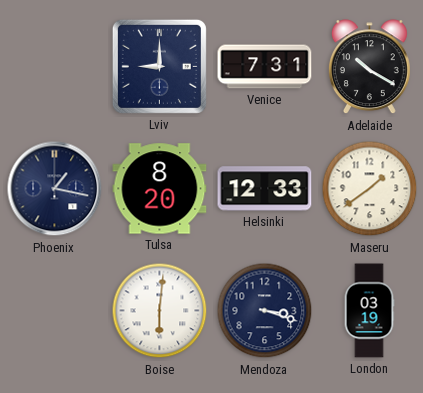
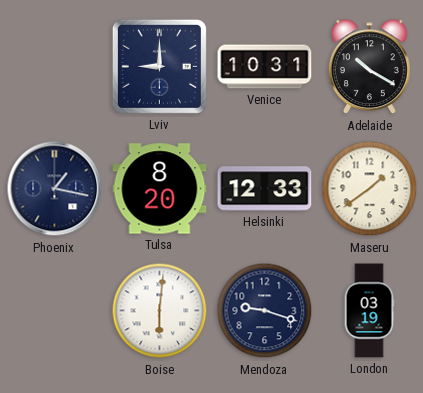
Venice: 7:31 -> 10:31
Mendoza: 3:18 -> 9:18
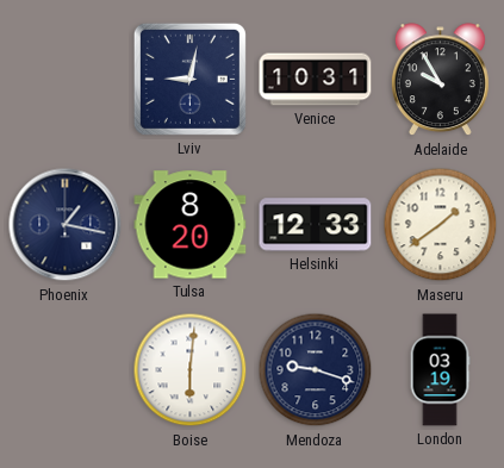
Lviv: 9:00 -> 9:02
Adelaide: 10:20 -> 9:55
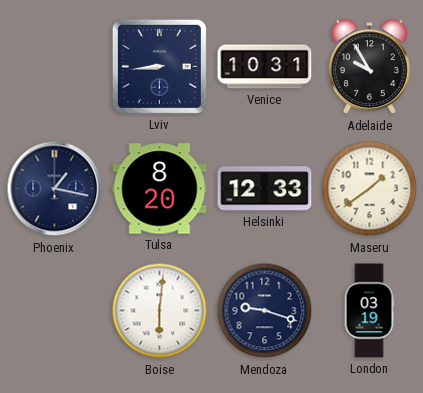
Lviv: 9:02 -> 8:44
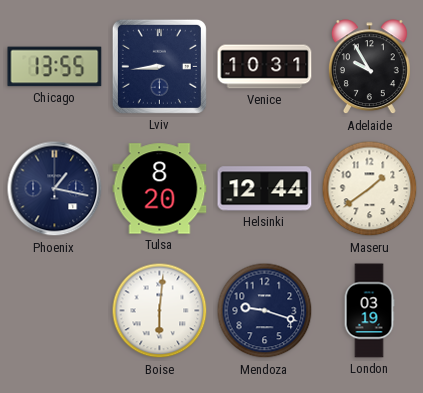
Chicago: none -> 13:55
Helsinki: 12:33 -> 12:44
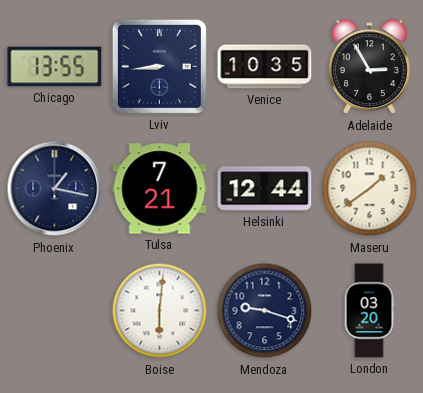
Venice: 10:31 -> 10:35
Adelaide: 9:55 -> 2:55
Tulsa: 8:20 -> 7:21
London: 03:19 -> 03:20
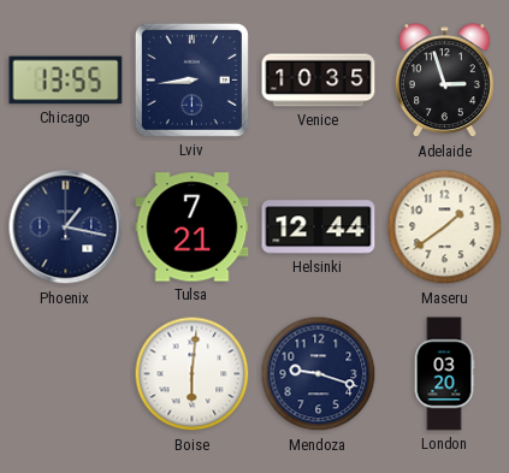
Adelaide: 2:55 -> 2:57
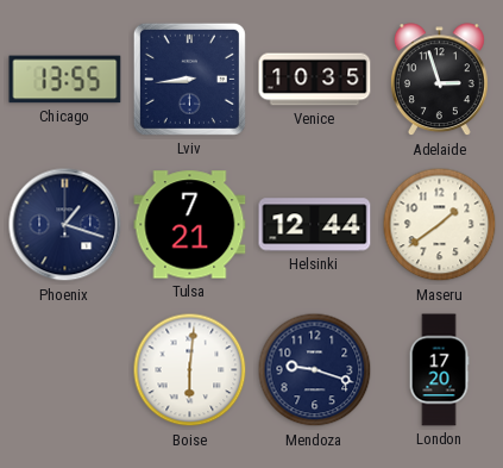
Phoenix: 1:17 -> 1:18
London: 03:20 -> 17:20
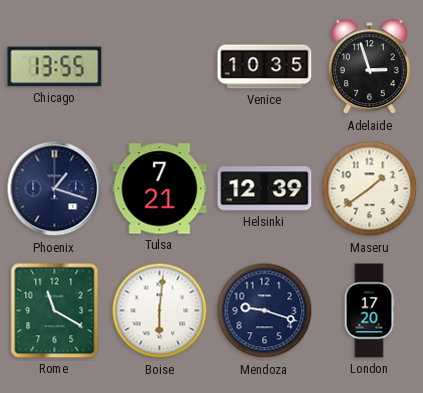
Lviv: 8:44 -> none
Helsinki: 12:44 -> 12:39
Rome: none -> 11:20
